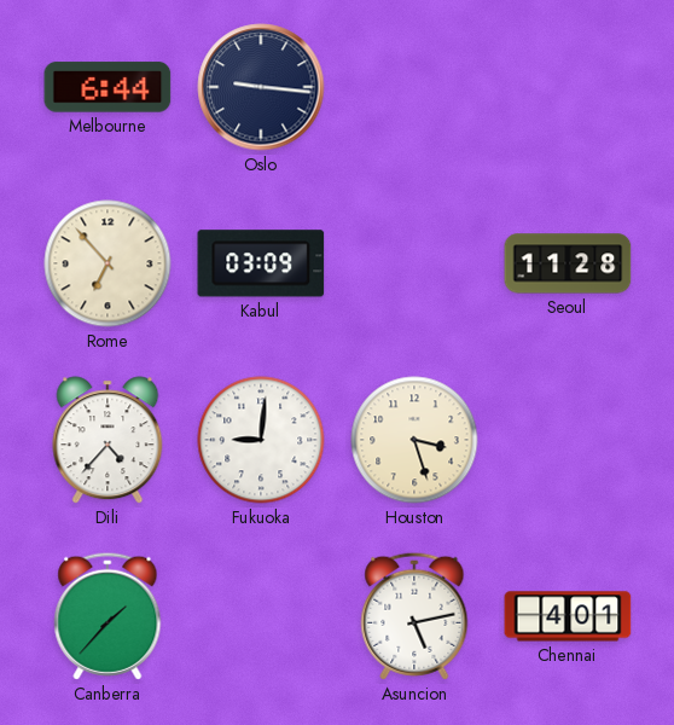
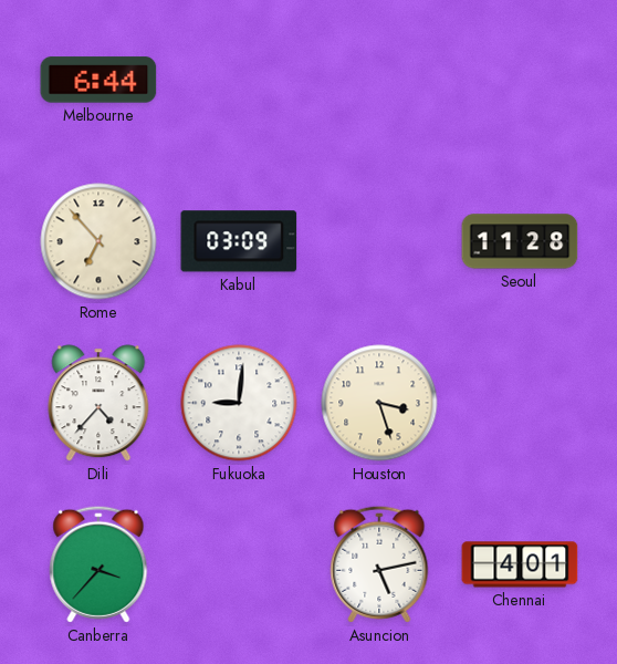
Oslo: 9:16 -> none
Canberra: 1:37 -> 3:37
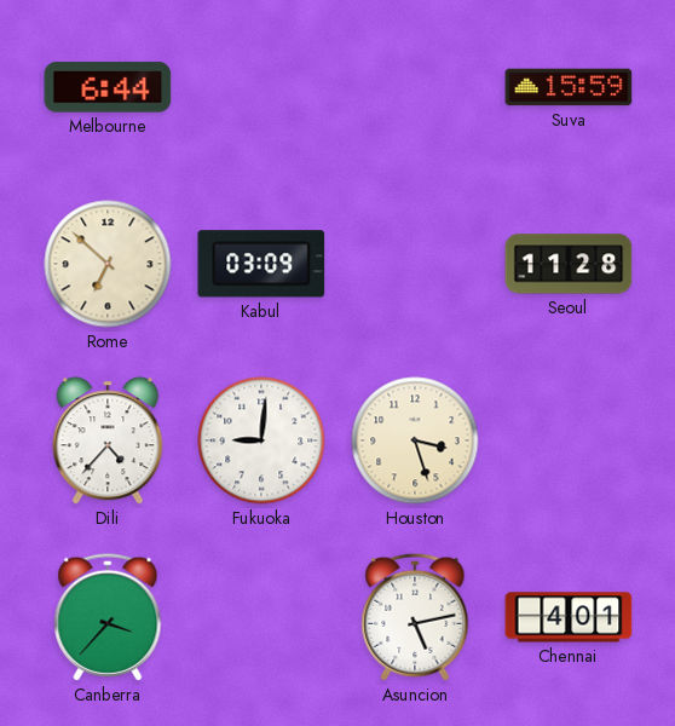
Suva: none -> 15:59
Rome: 6:53 -> 6:52
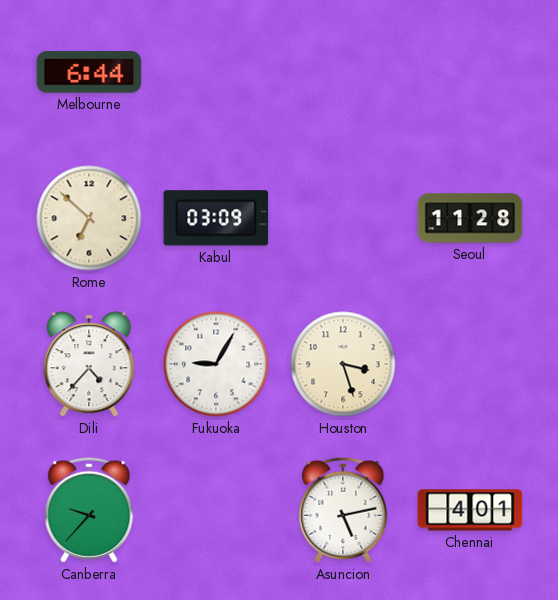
Suva: 15:59 -> none
Fukuoka: 9:01 -> 9:05
Canberra: 3:37 -> 9:37
